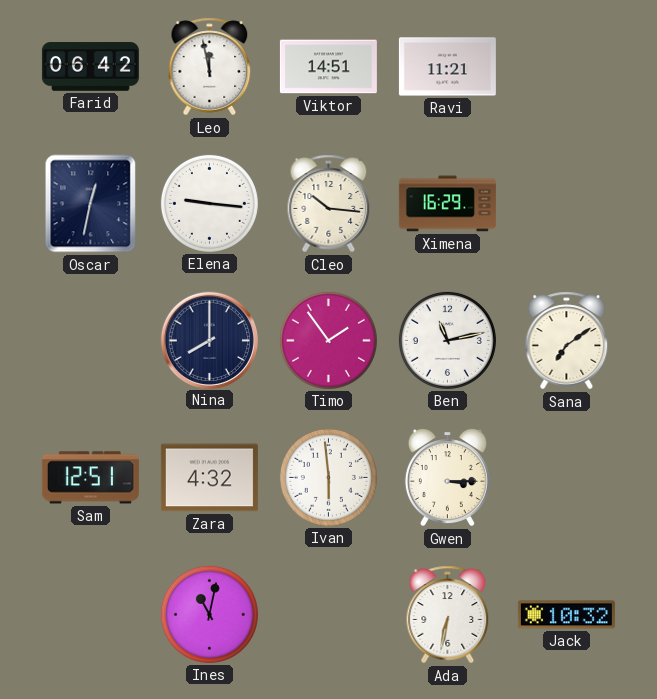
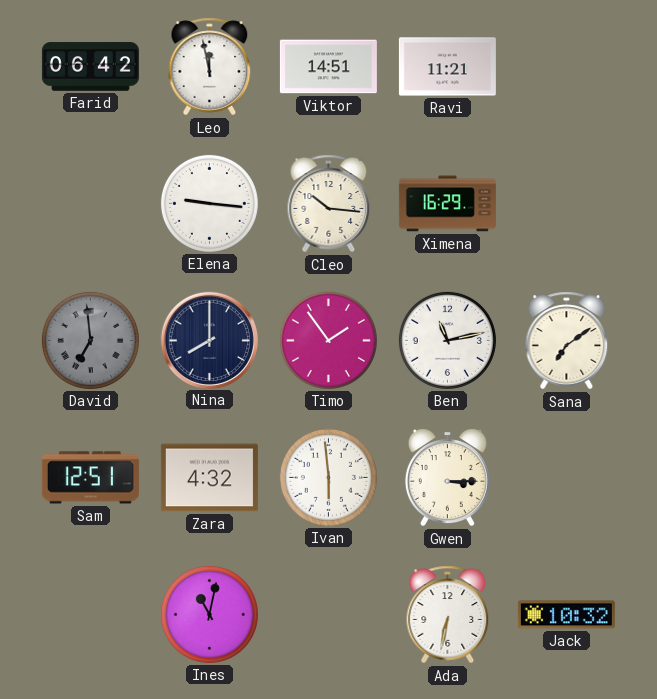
Oscar: 12:32 -> none
David: none -> 6:59
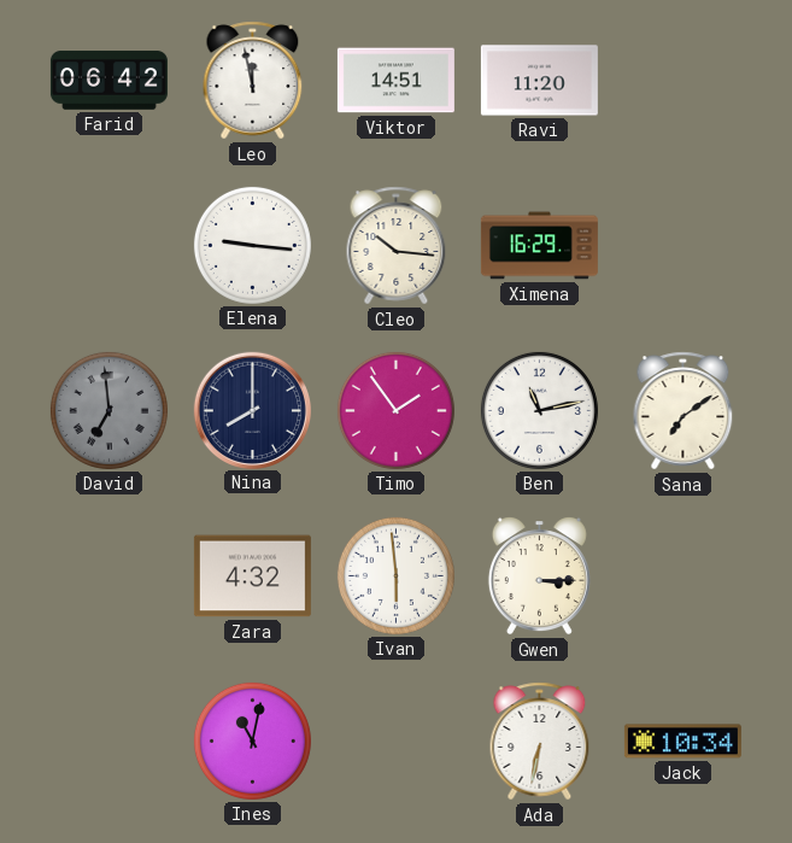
Ravi: 11:21 -> 11:20
Sam: 12:51 -> none
Jack: 10:32 -> 10:34
